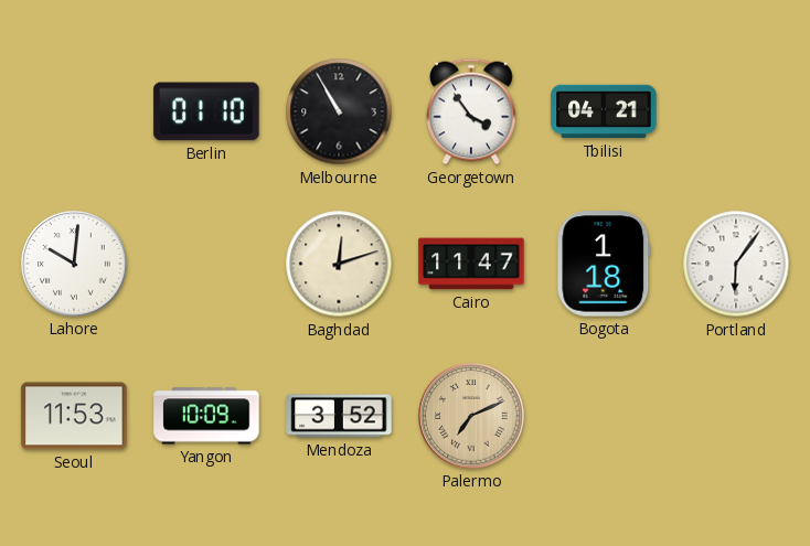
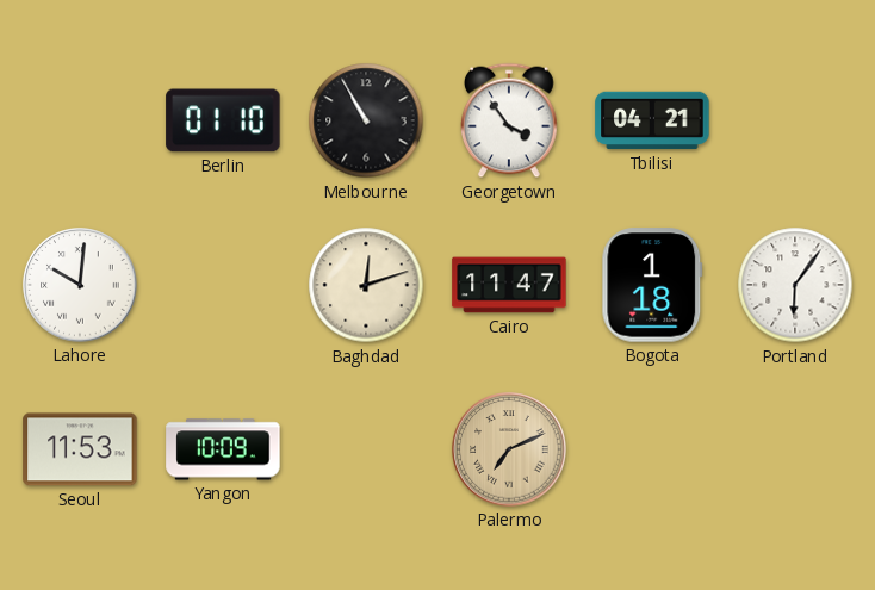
Mendoza: 3:52 -> none
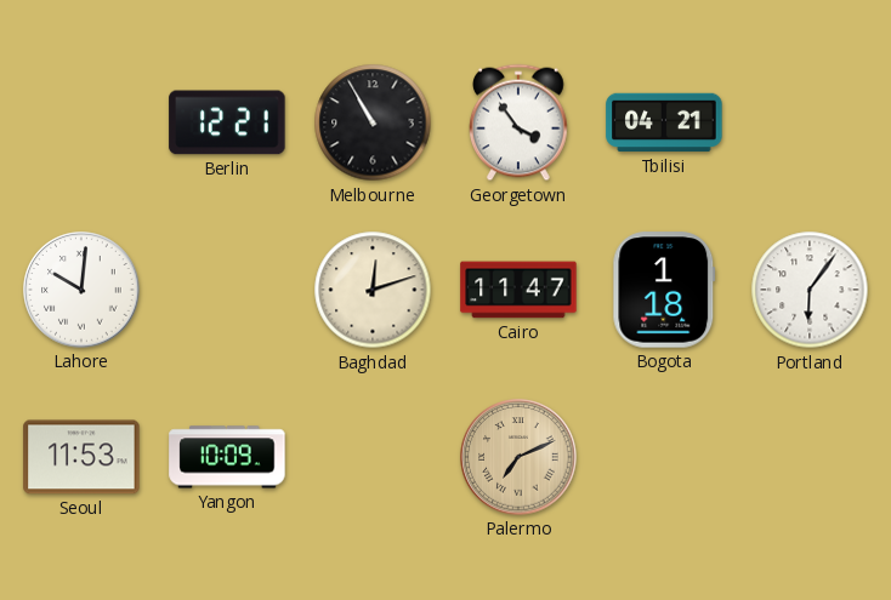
Berlin: 01:10 -> 12:21
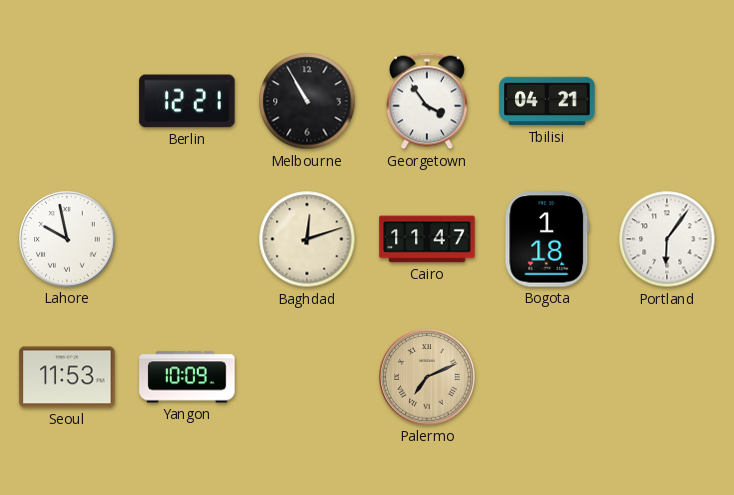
Lahore: 10:01 -> 9:58
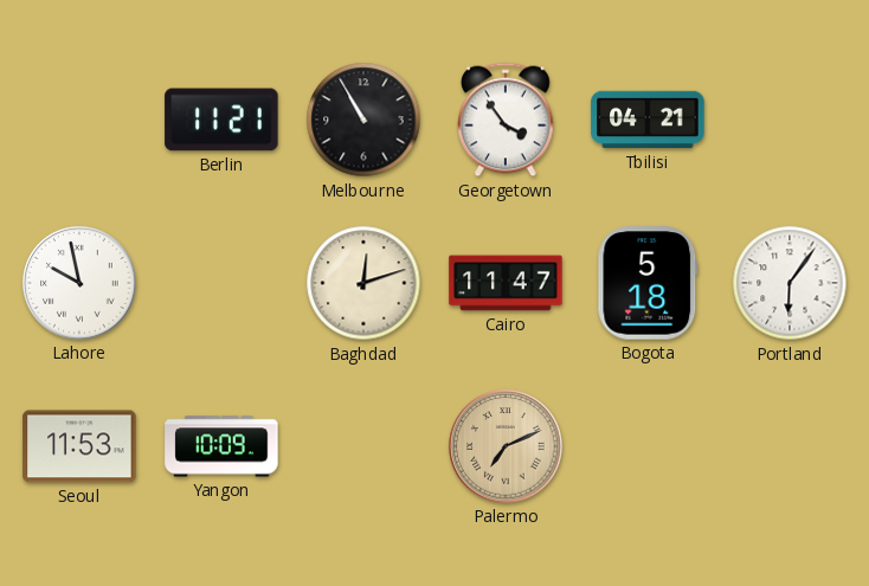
Berlin: 12:21 -> 11:21
Bogota: 1:18 -> 5:18
